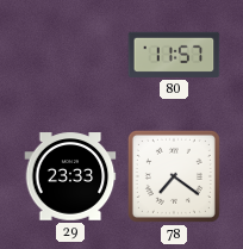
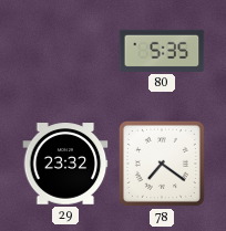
80: 11:57 -> 5:35
29: 23:33 -> 23:32
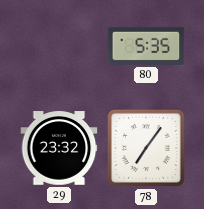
78: 7:21 -> 7:06
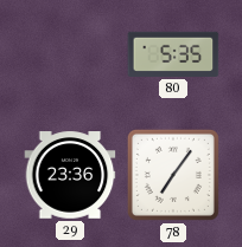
29: 23:32 -> 23:36
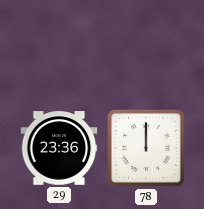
80: 5:35 -> none
78: 7:06 -> 12:00
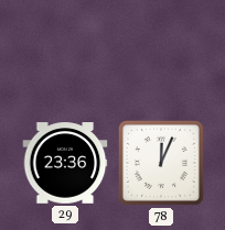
78: 12:00 -> 12:04
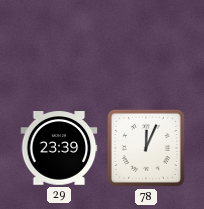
29: 23:36 -> 23:39
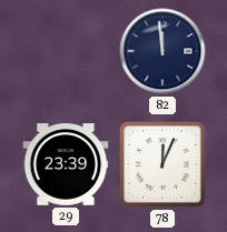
82: none -> 11:59
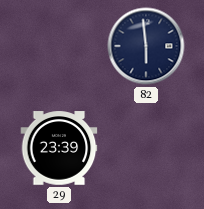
82: 11:59 -> 5:59
78: 12:04 -> none
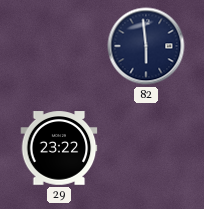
29: 23:39 -> 23:22
